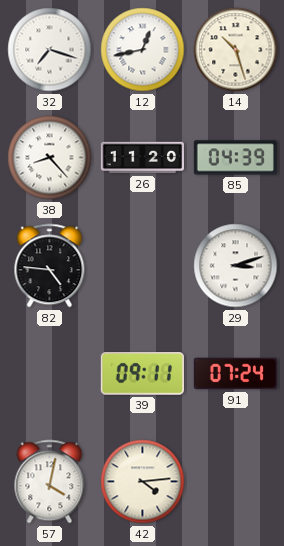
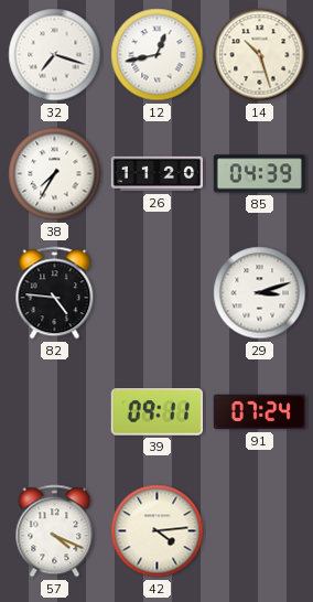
38: 8:23 -> 7:35
57: 4:02 -> 4:19
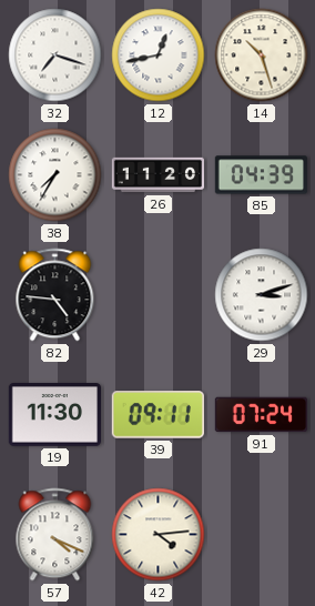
19: none -> 11:30
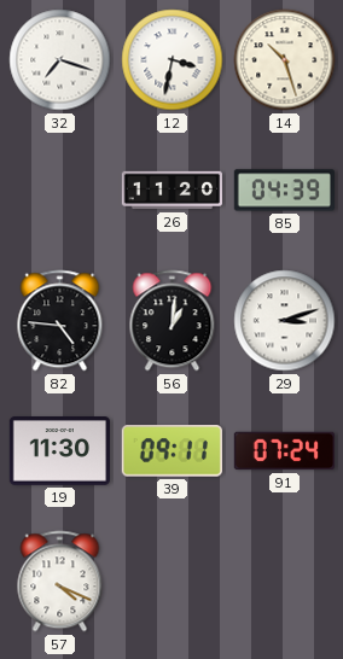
12: 12:43 -> 3:32
38: 7:35 -> none
56: none -> 1:01
42: 4:14 -> none
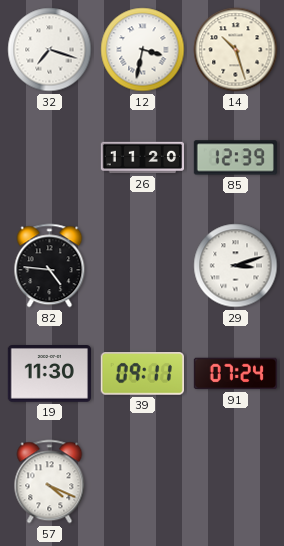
85: 04:39 -> 12:39
56: 1:01 -> none
